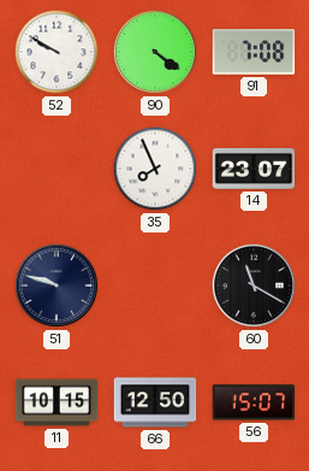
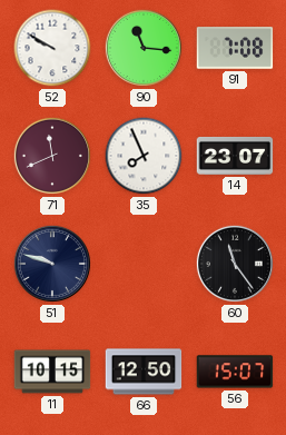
90: 4:21 -> 11:16
71: none -> 11:41
60: 11:20 -> 11:24
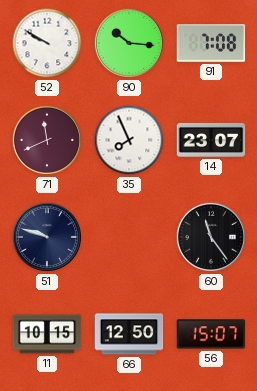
90: 11:16 -> 10:16
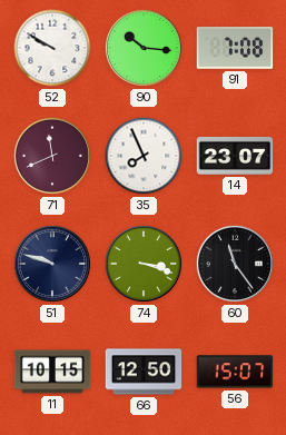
74: none -> 3:18
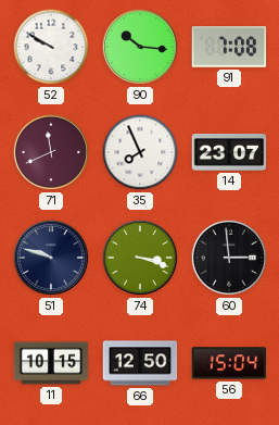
60: 11:24 -> 2:59
56: 15:07 -> 15:04
